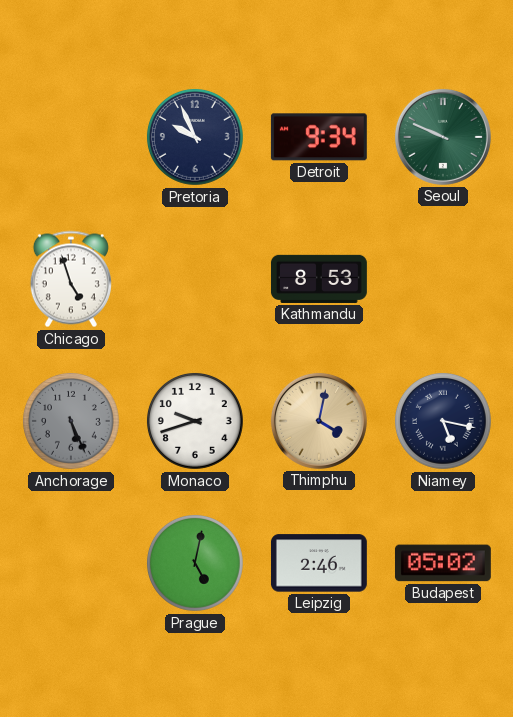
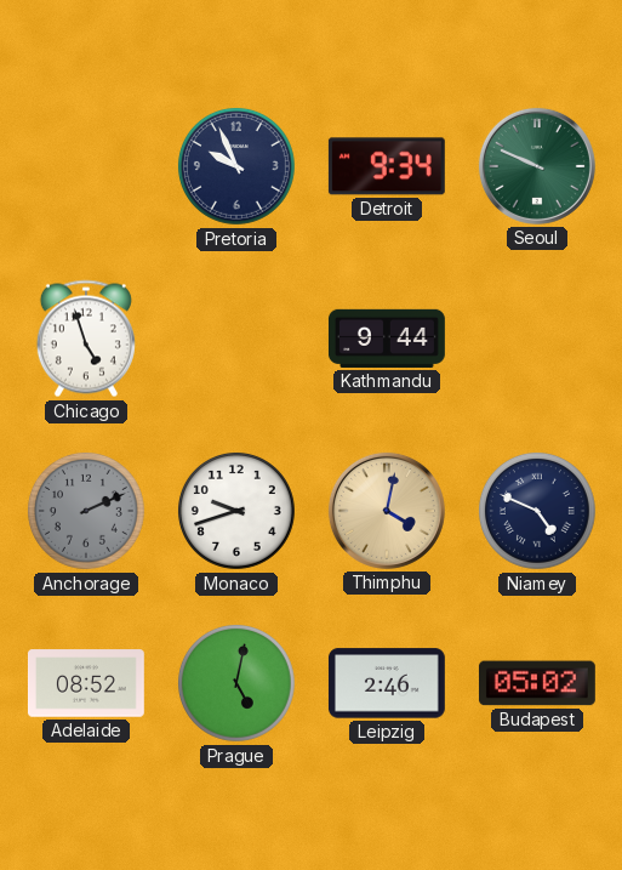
Kathmandu: 8:53 -> 9:44
Anchorage: 5:26 -> 2:11
Niamey: 5:17 -> 4:49
Adelaide: none -> 08:52
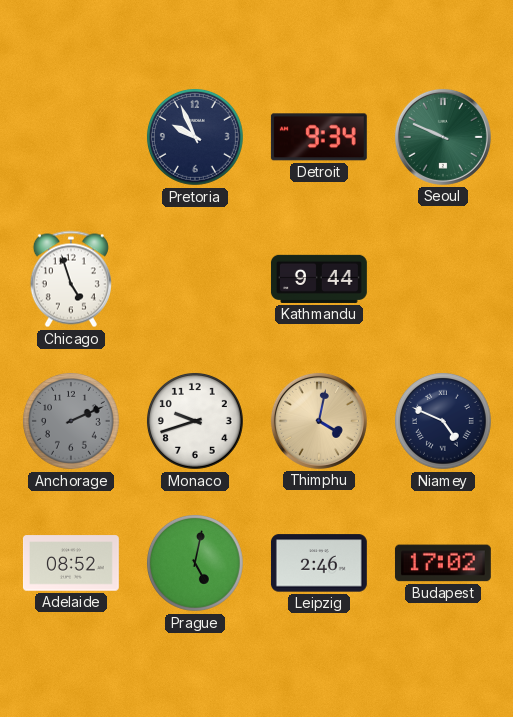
Budapest: 05:02 -> 17:02
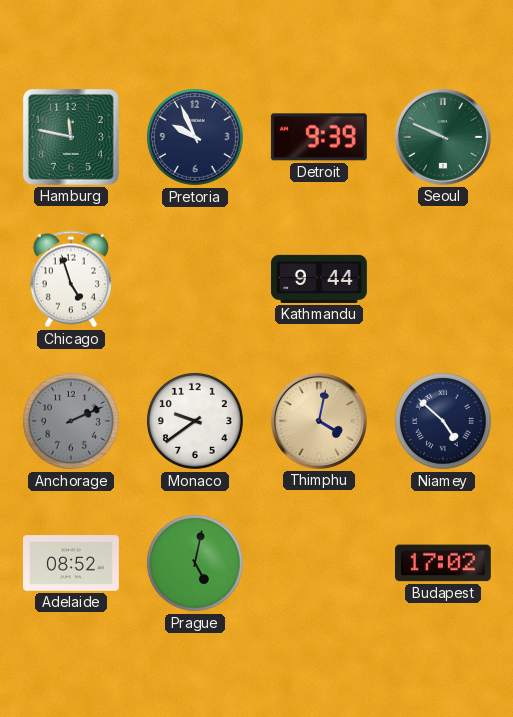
Hamburg: none -> 11:47
Detroit: 9:34 -> 9:39
Monaco: 9:42 -> 9:39
Niamey: 4:49 -> 4:52
Leipzig: 2:46 -> none
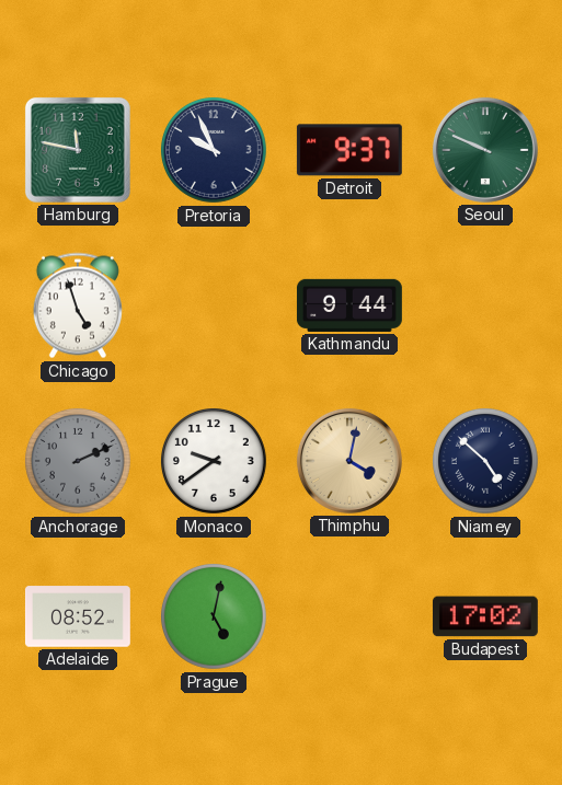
Detroit: 9:39 -> 9:37
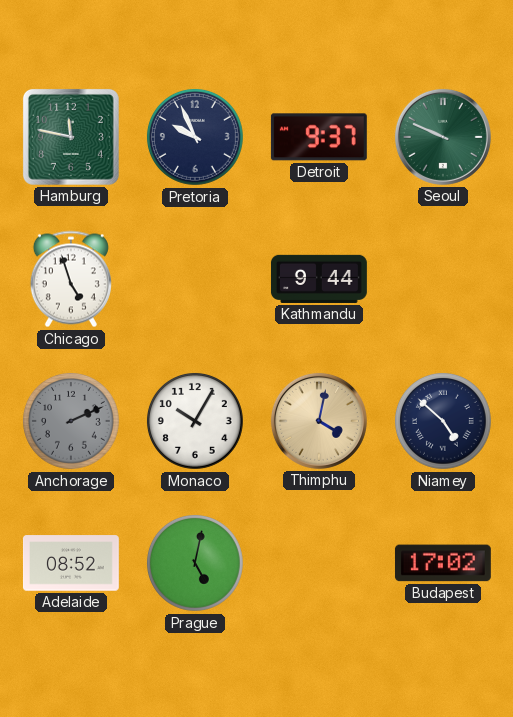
Monaco: 9:39 -> 10:05
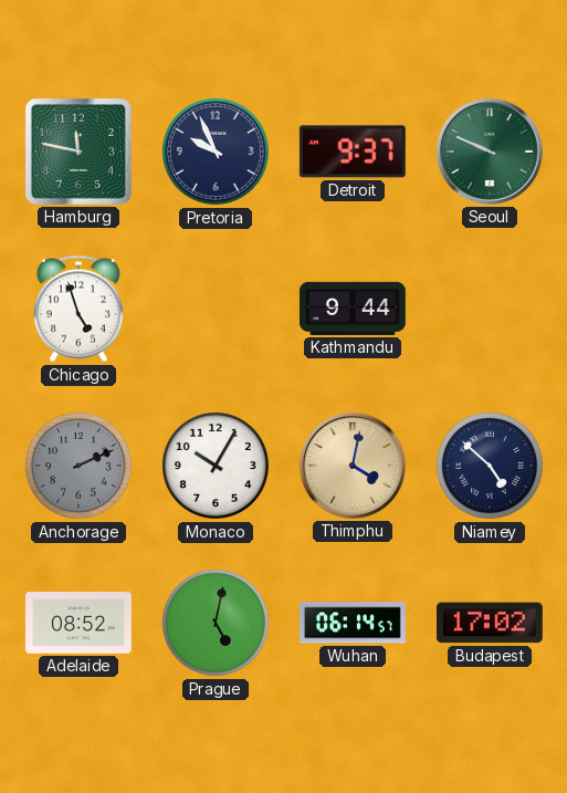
Wuhan: none -> 06:14
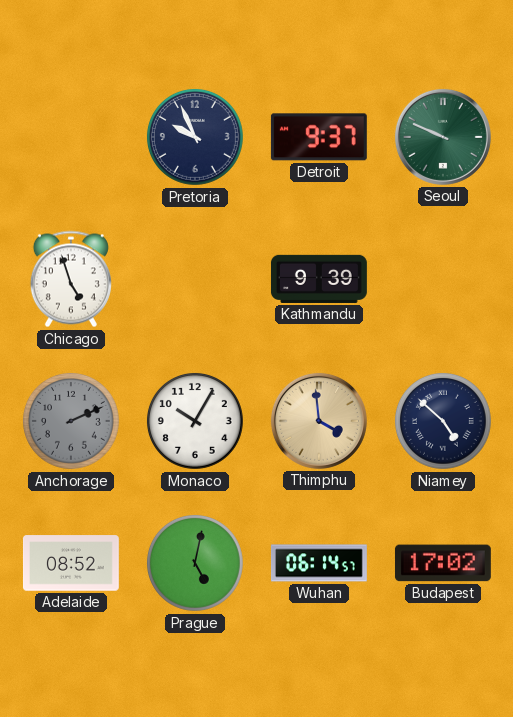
Hamburg: 11:47 -> none
Kathmandu: 9:44 -> 9:39
Thimphu: 4:02 -> 3:59
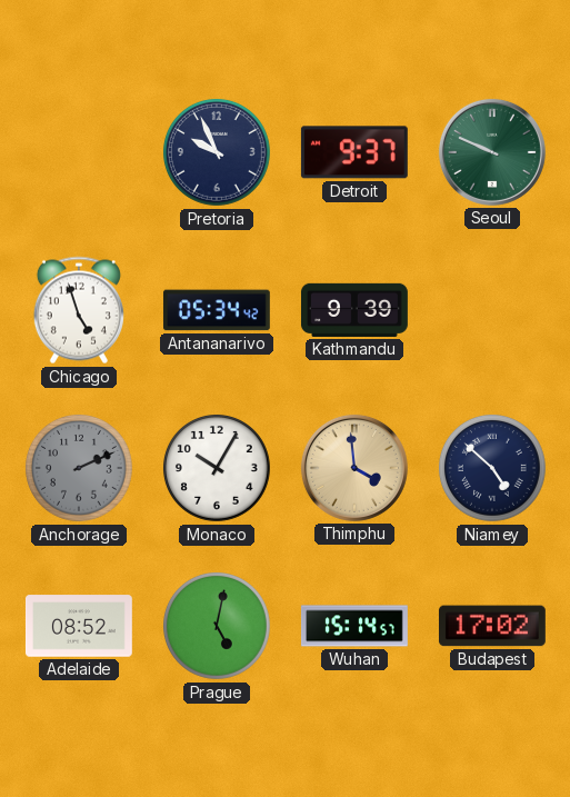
Antananarivo: none -> 05:34
Wuhan: 06:14 -> 15:14
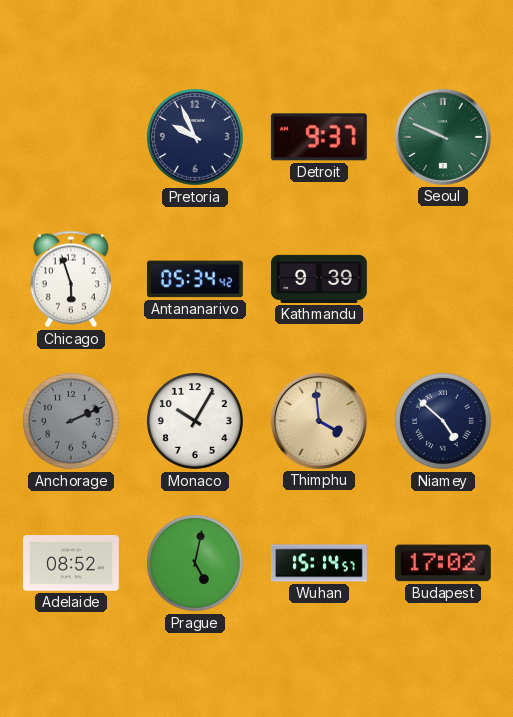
Chicago: 4:57 -> 5:57
